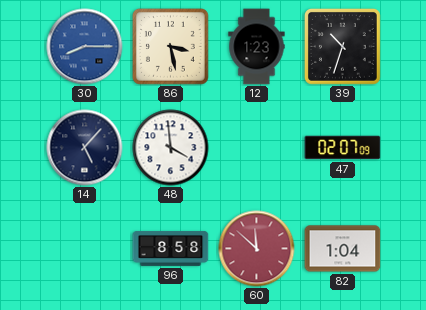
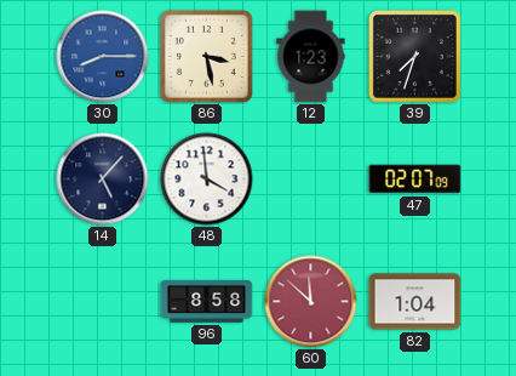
39: 10:33 -> 7:33
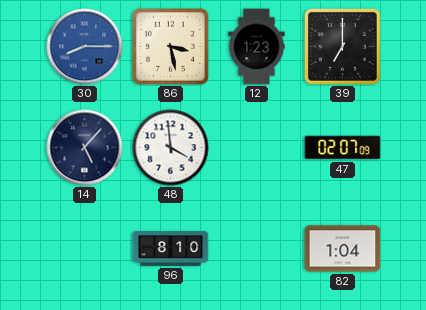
39: 7:33 -> 7:00
96: 8:58 -> 8:10
60: 11:52 -> none
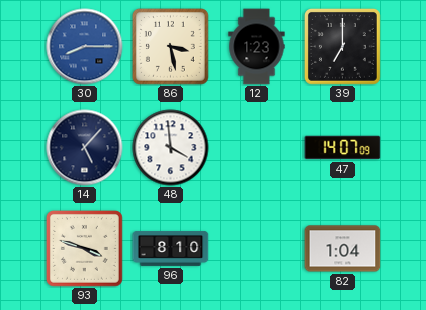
47: 02:07 -> 14:07
93: none -> 3:48
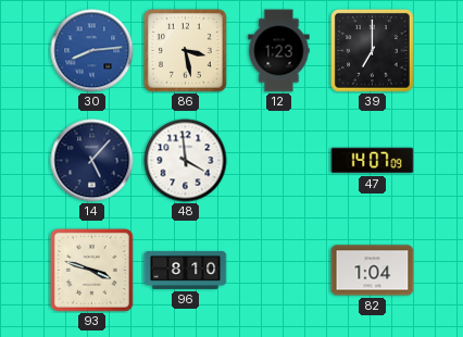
30: 8:15 -> 8:14
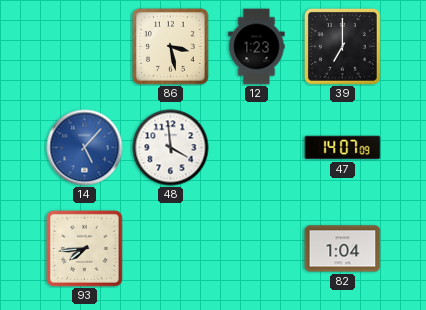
30: 8:14 -> none
14 dial: navy -> blue
93: 3:48 -> 7:44
96: 8:10 -> none
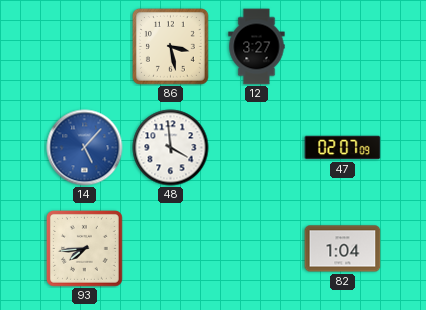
12: 1:23 -> 3:27
39: 7:00 -> none
47: 14:07 -> 02:07
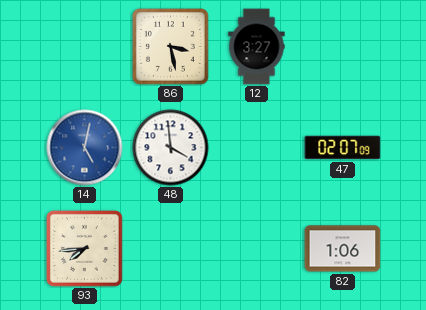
14: 5:07 -> 5:02
82: 1:04 -> 1:06
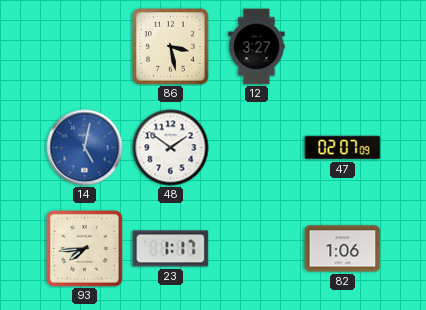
48: 3:59 -> 1:51
23: none -> 1:17
